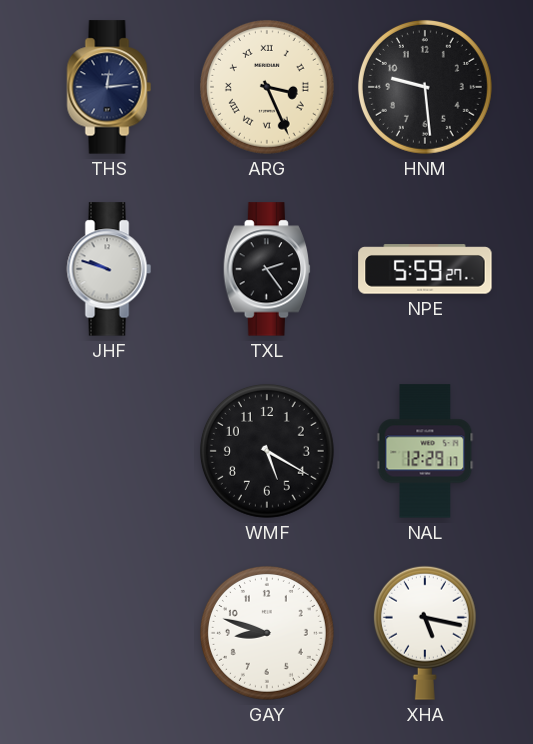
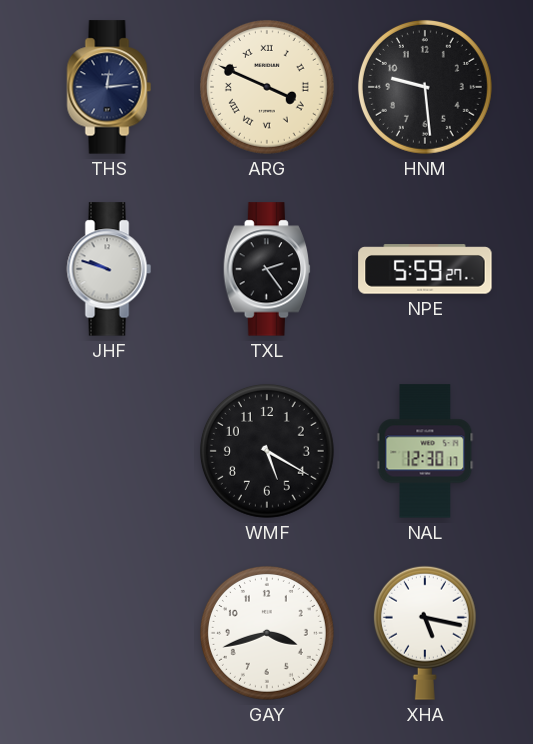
ARG: 3:26 -> 3:49
NAL: 12:29 -> 12:30
GAY: 8:48 -> 3:42
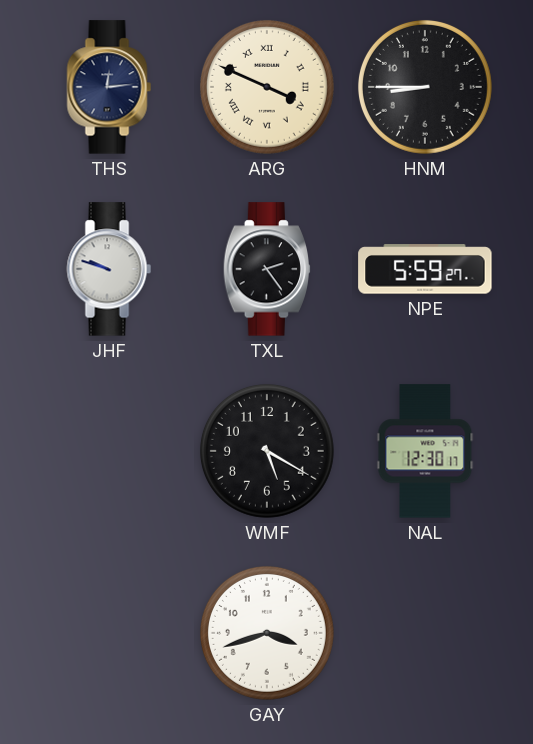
HNM: 9:29 -> 8:45
XHA: 5:17 -> none
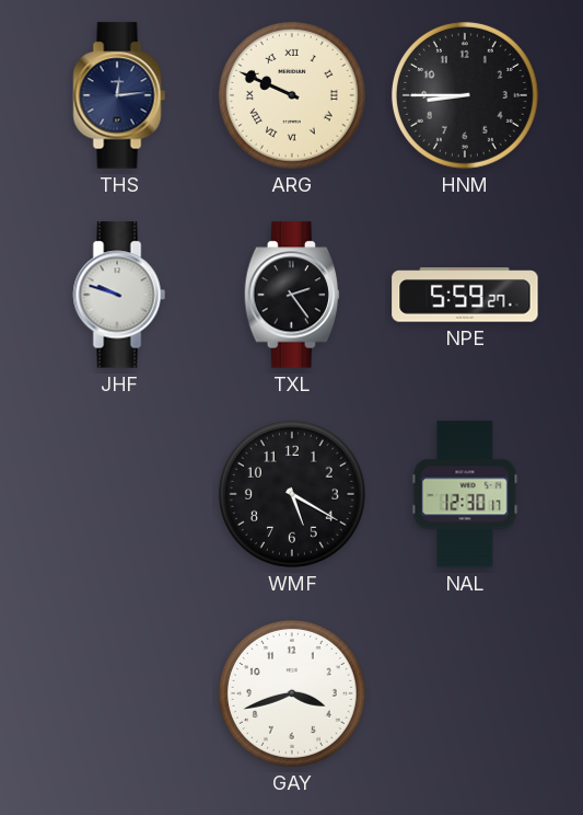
ARG: 3:49 -> 9:49
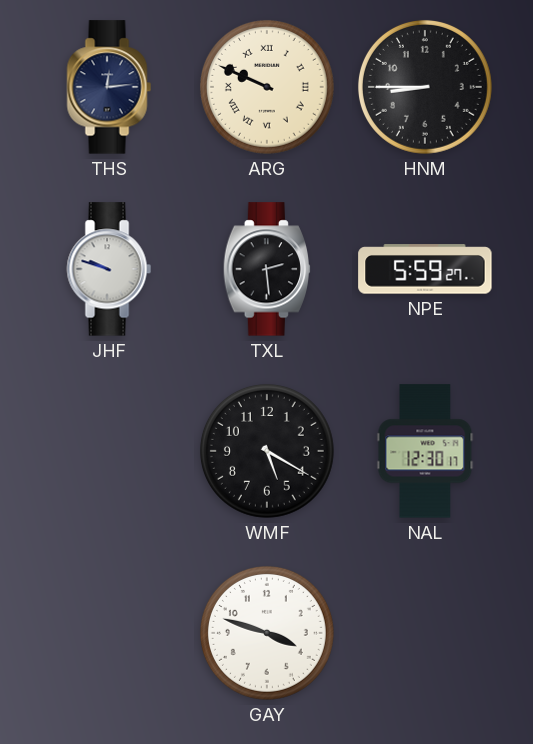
TXL: 2:24 -> 2:29
GAY: 3:42 -> 3:48
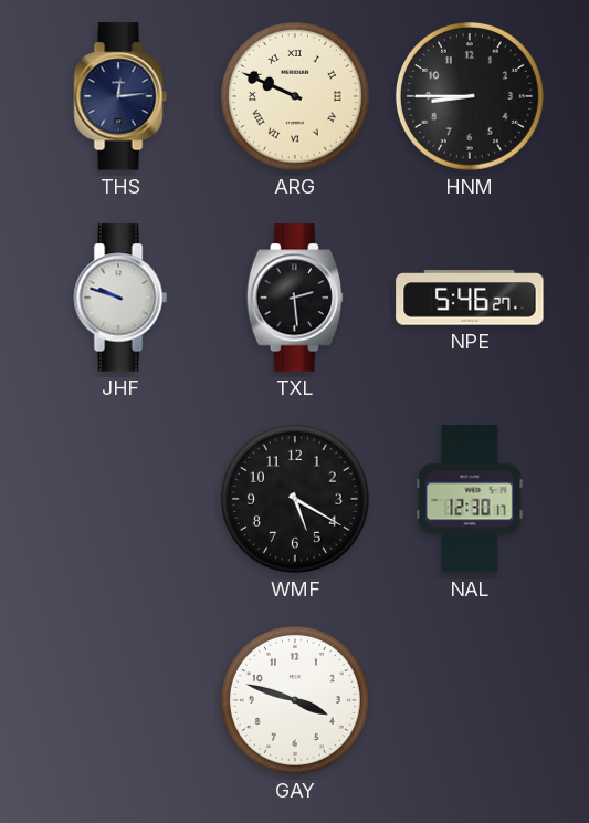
NPE: 5:59 -> 5:46
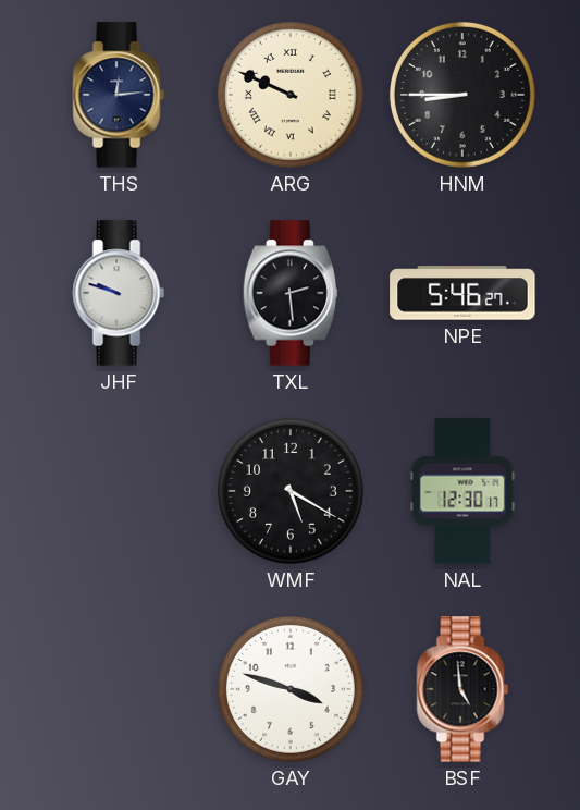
BSF: none -> 4:59
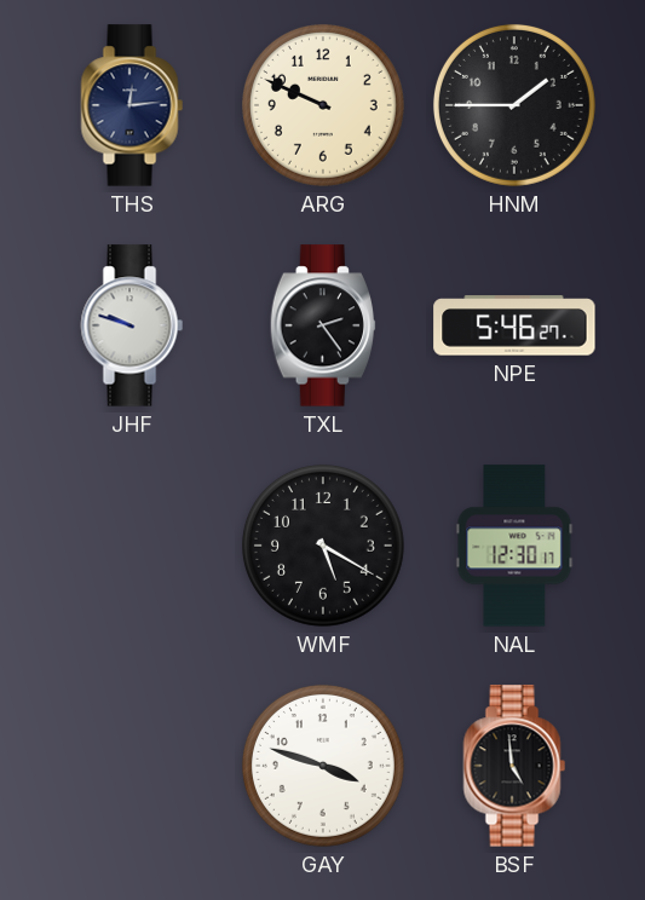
ARG numerals: Roman -> Arabic
HNM: 8:45 -> 1:45
TXL: 2:29 -> 2:24
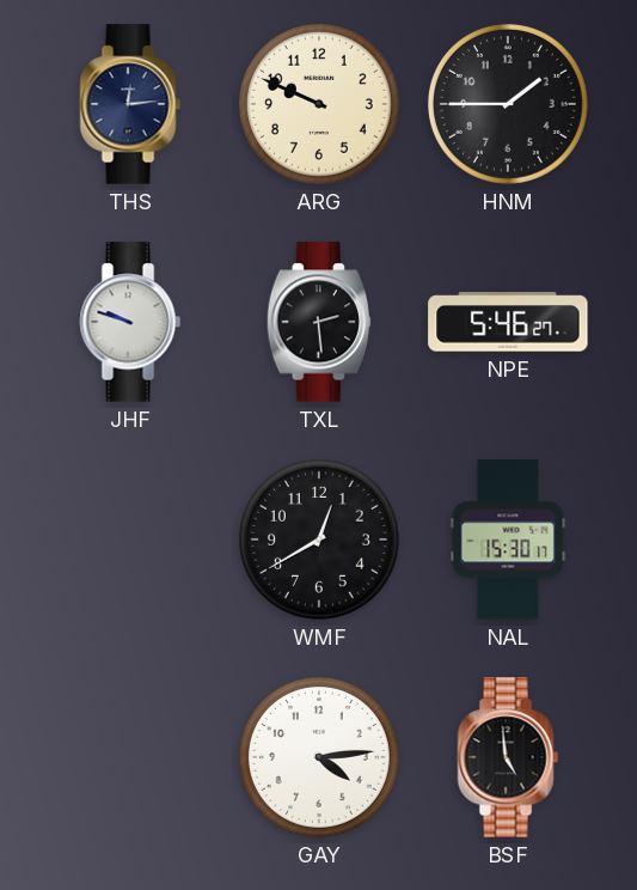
TXL: 2:24 -> 2:29
WMF: 5:20 -> 12:40
NAL: 12:30 -> 15:30
GAY: 3:48 -> 4:14
